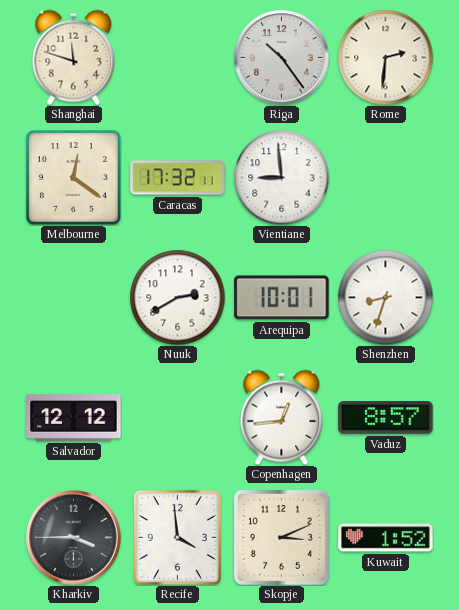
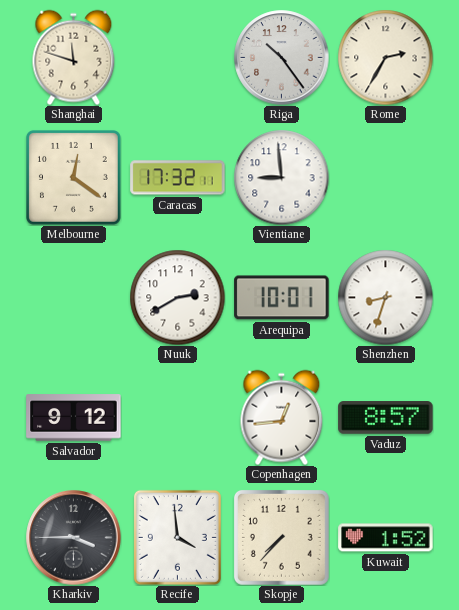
Rome: 2:31 -> 2:35
Salvador: 12:12 -> 9:12
Skopje: 3:11 -> 7:37
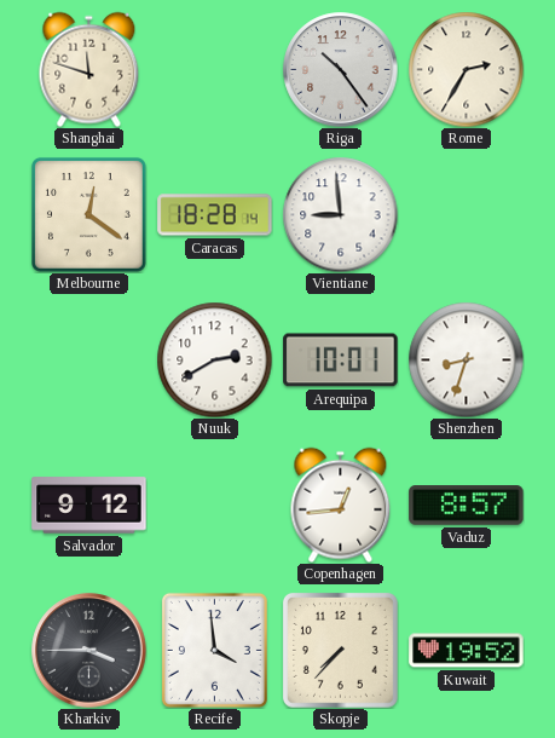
Caracas: 17:32 -> 18:28
Kuwait: 1:52 -> 19:52
